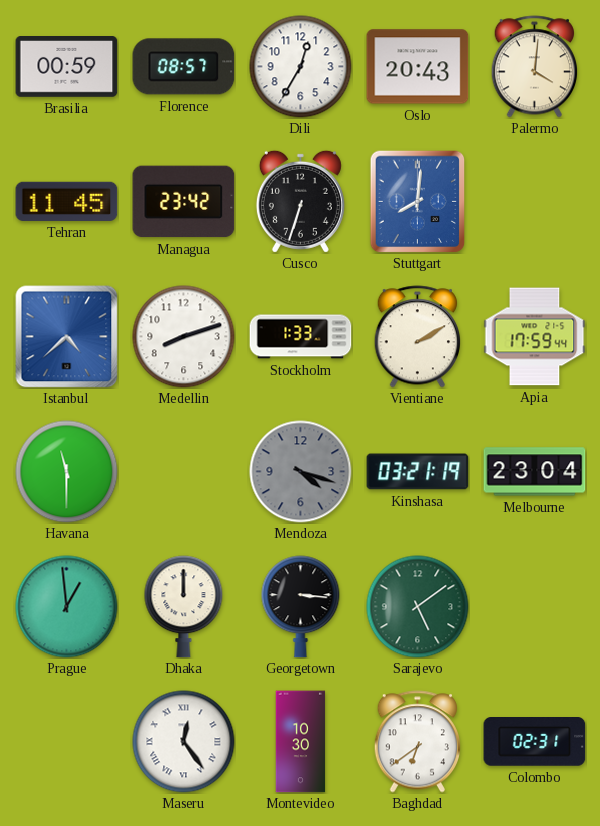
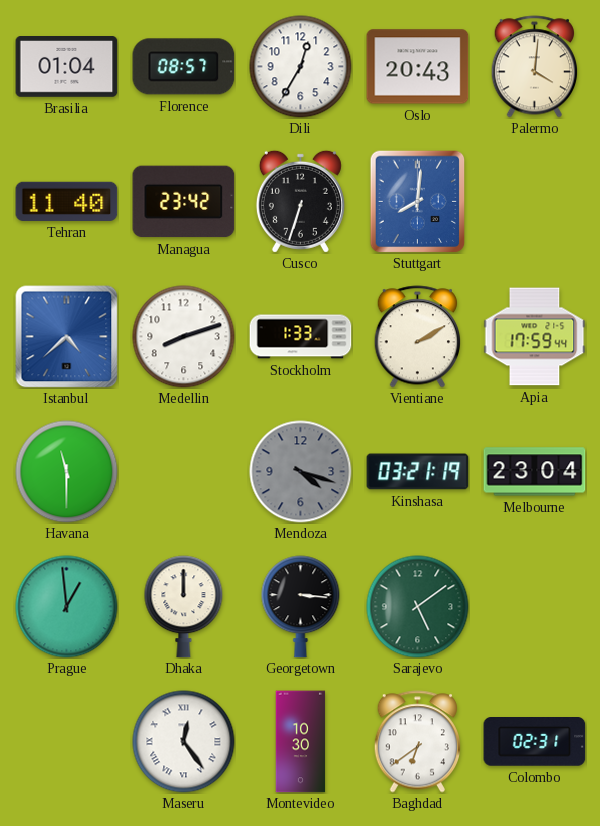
Brasilia: 00:59 -> 01:04
Tehran: 11:45 -> 11:40
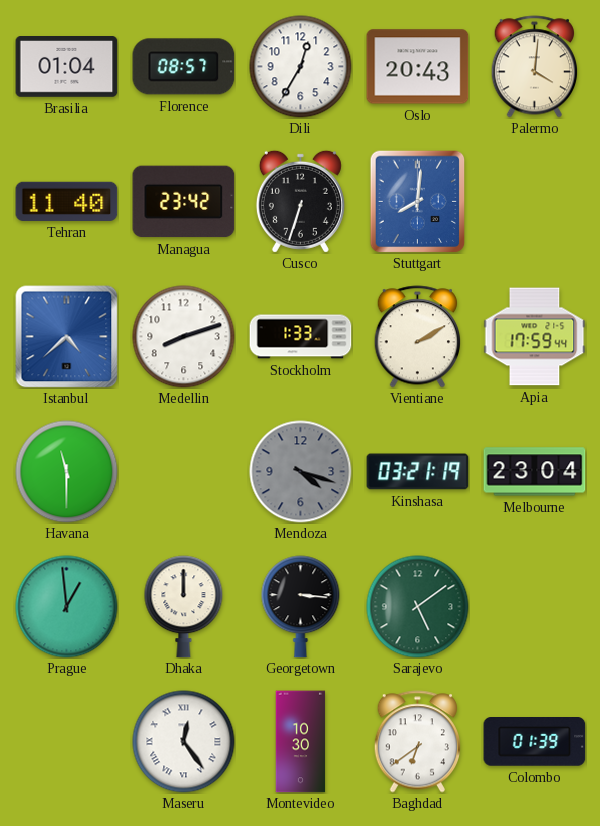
Colombo: 02:31 -> 01:39
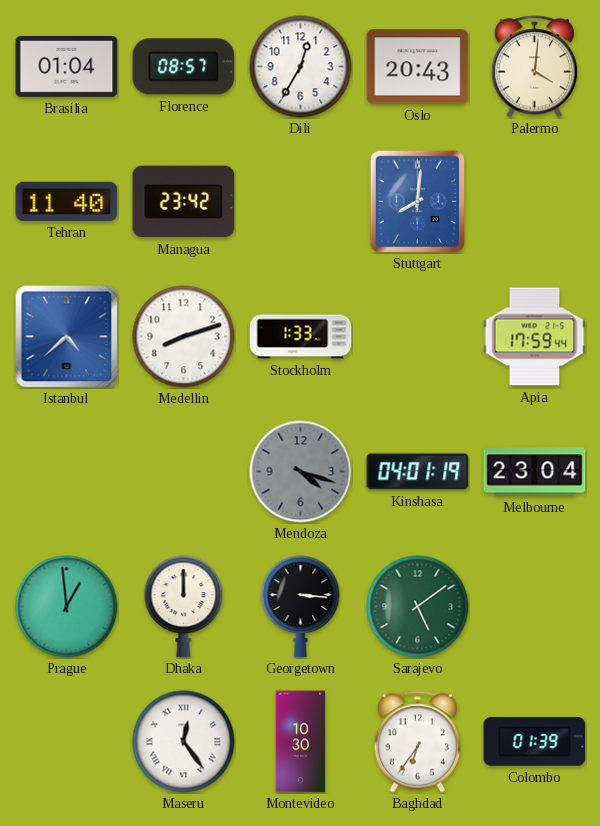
Cusco: 6:33 -> none
Vientiane: 2:10 -> none
Havana: 11:30 -> none
Kinshasa: 03:21 -> 04:01
Baghdad: 6:39 -> 6:36
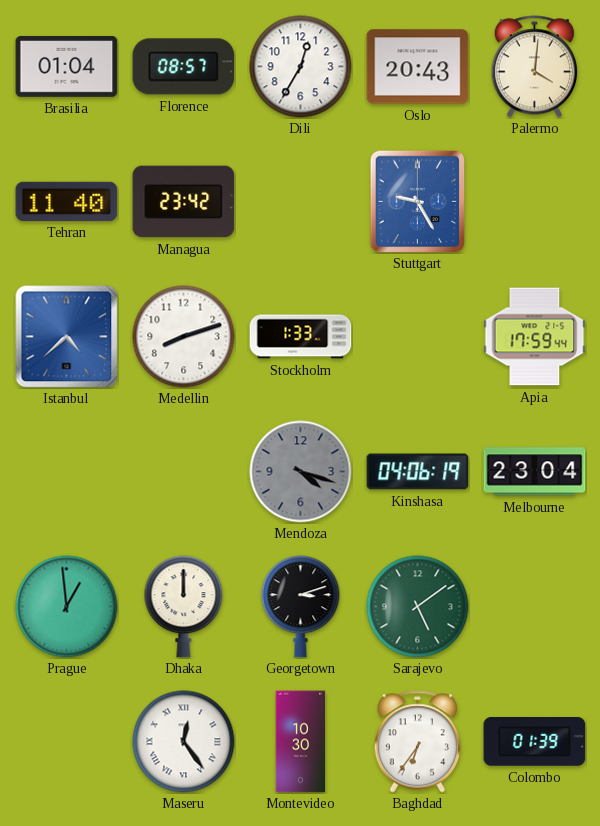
Stuttgart: 8:01 -> 9:25
Kinshasa: 04:01 -> 04:06
Georgetown: 3:16 -> 3:12
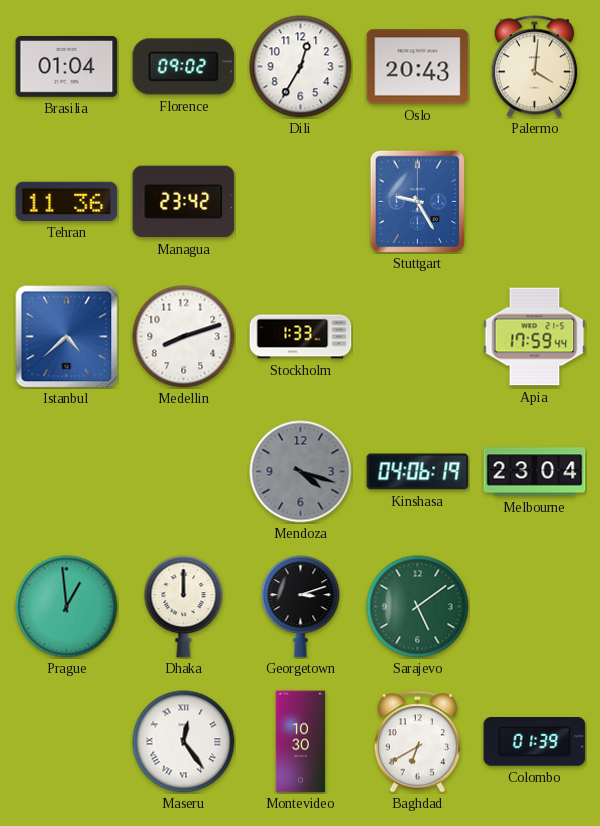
Florence: 08:57 -> 09:02
Tehran: 11:40 -> 11:36
Baghdad: 6:36 -> 6:40
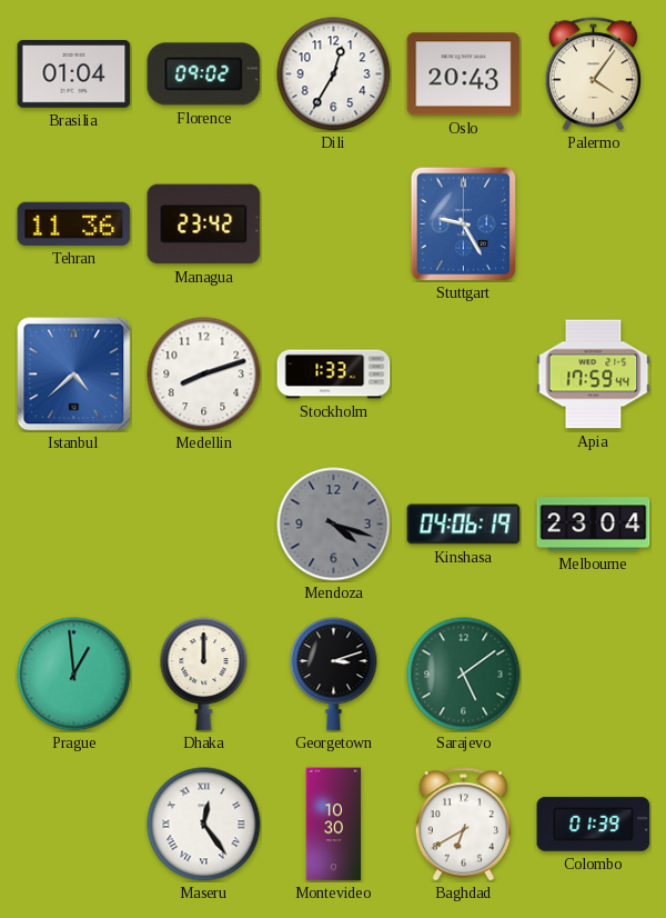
Palermo: 4:01 -> 4:06
